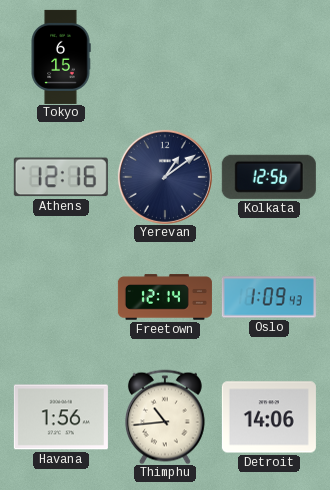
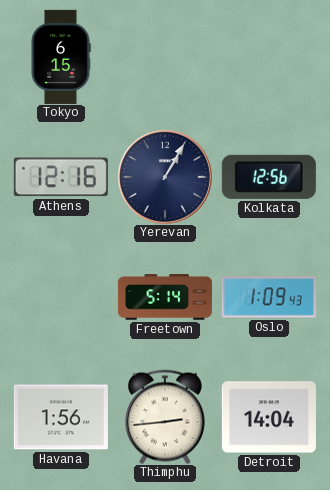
Yerevan: 1:09 -> 1:05
Freetown: 12:14 -> 5:14
Thimphu: 10:44 -> 2:44
Detroit: 14:06 -> 14:04
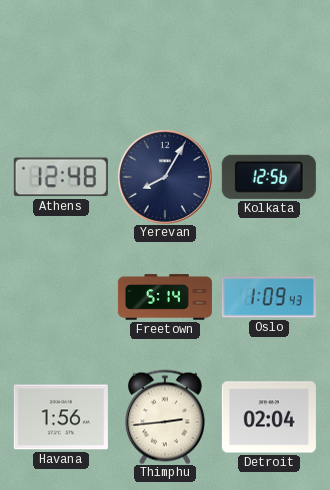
Tokyo: 6:15 -> none
Athens: 12:16 -> 12:48
Yerevan: 1:05 -> 8:05
Detroit: 14:04 -> 02:04
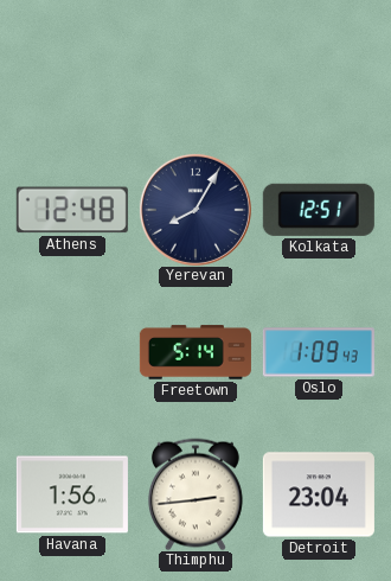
Kolkata: 12:56 -> 12:51
Detroit: 02:04 -> 23:04
